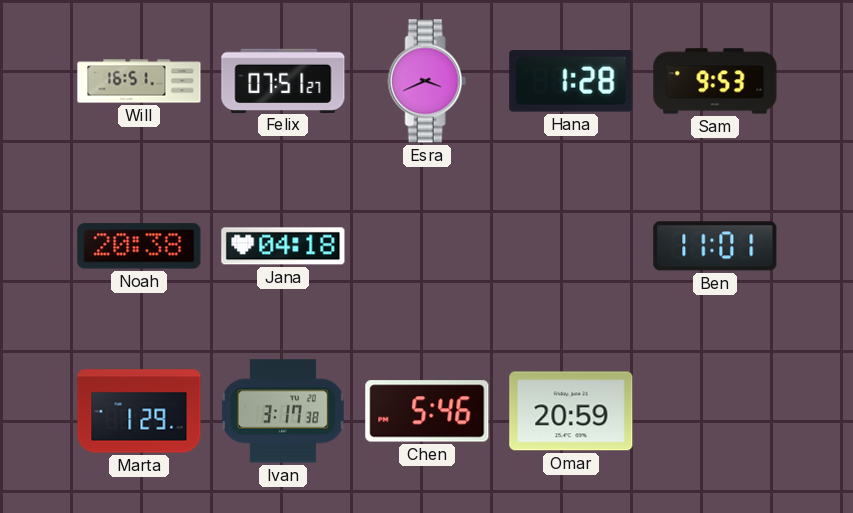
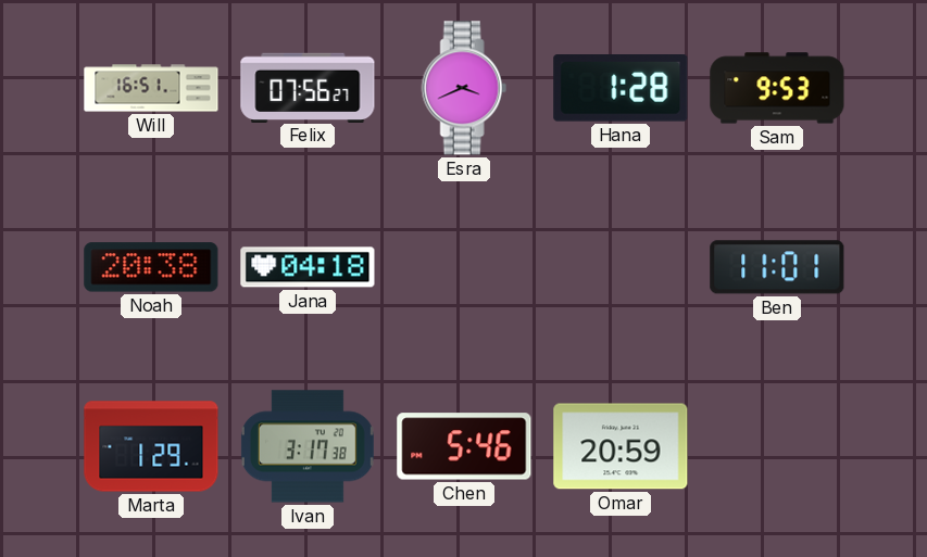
Felix: 07:51 -> 07:56
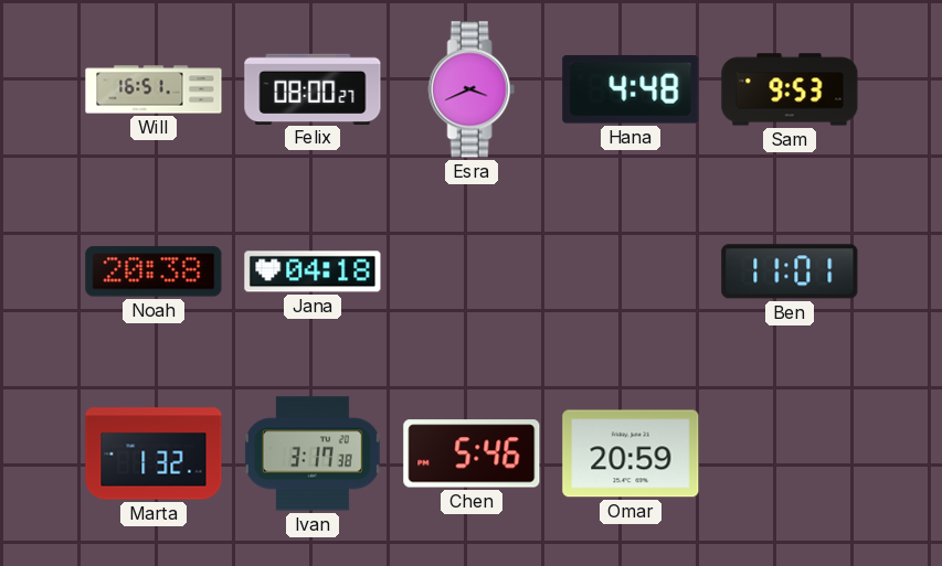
Felix: 07:56 -> 08:00
Hana: 1:28 -> 4:48
Marta: 1:29 -> 1:32
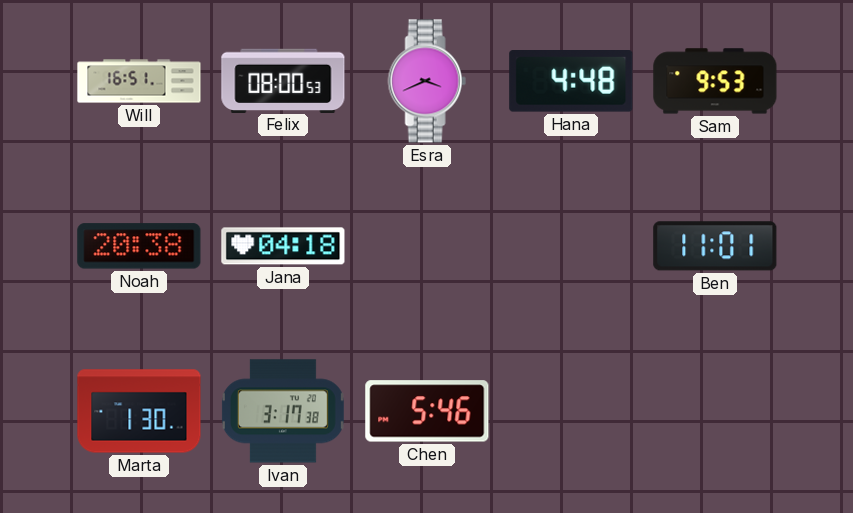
Felix: 08:00:27 -> 08:00:53
Marta: 1:32 -> 1:30
Omar: 20:59 -> none
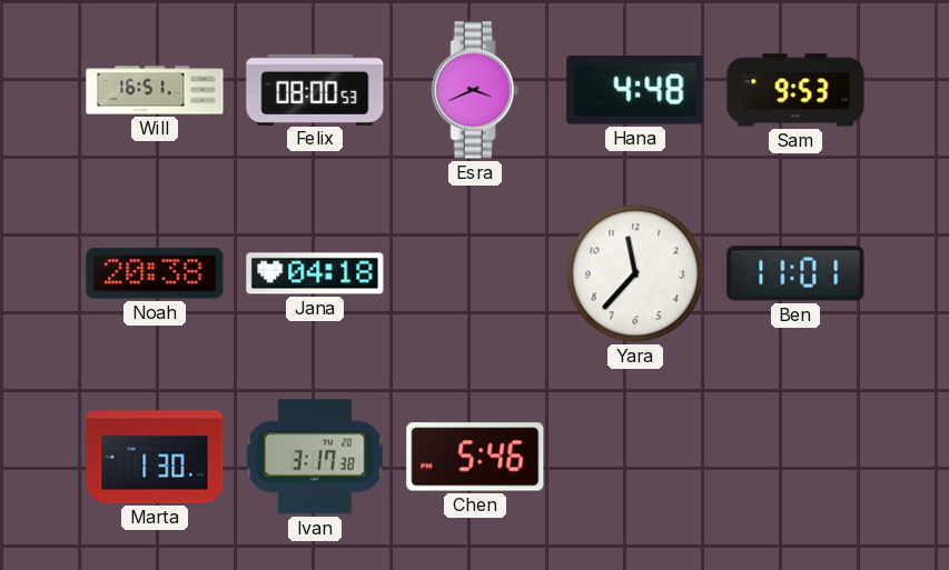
Yara: none -> 11:37
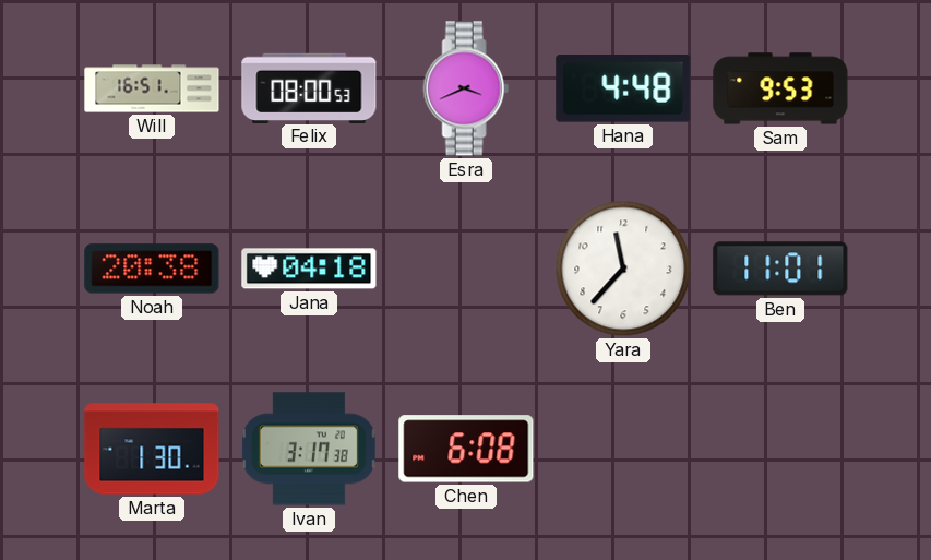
Chen: 5:46 -> 6:08
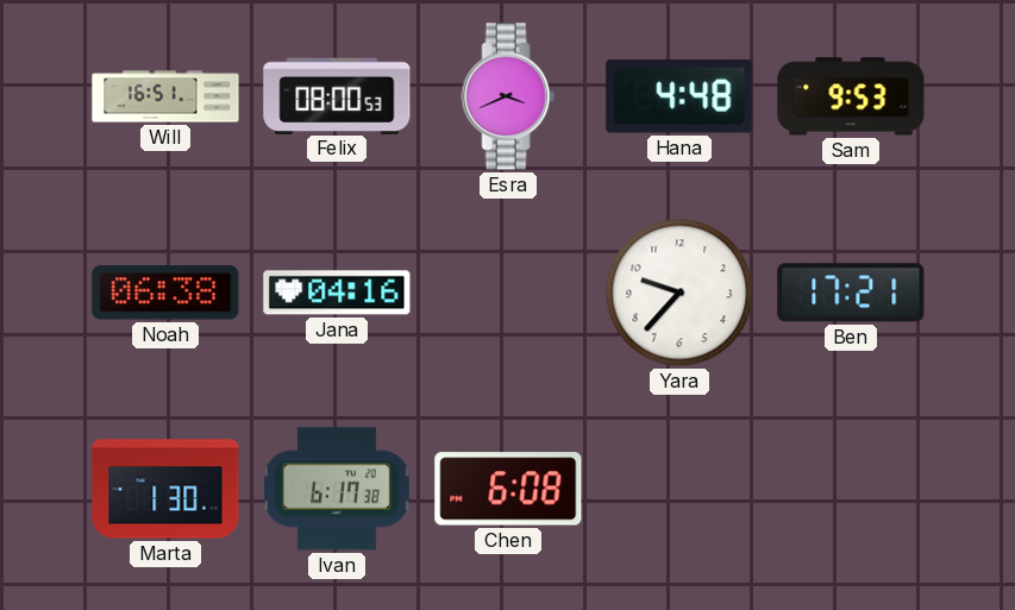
Noah: 20:38 -> 06:38
Jana: 04:18 -> 04:16
Yara: 11:37 -> 9:37
Ben: 11:01 -> 17:21
Ivan: 3:17 -> 6:17
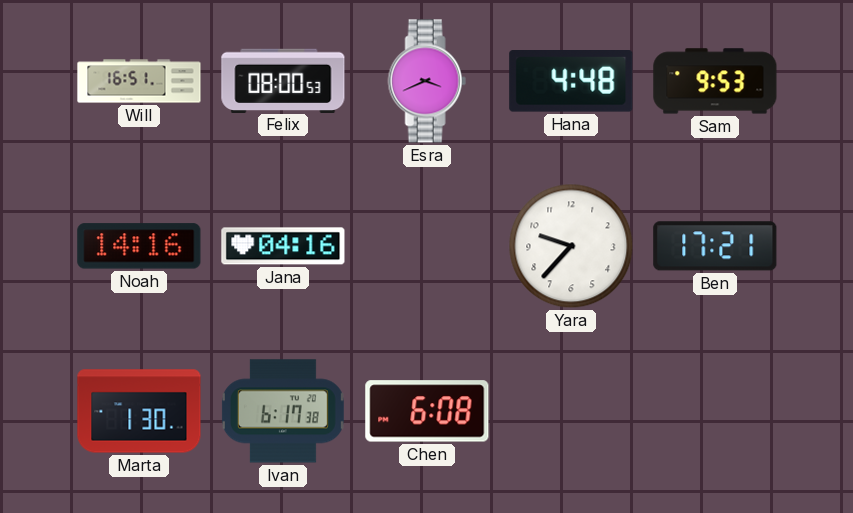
Noah: 06:38 -> 14:16
